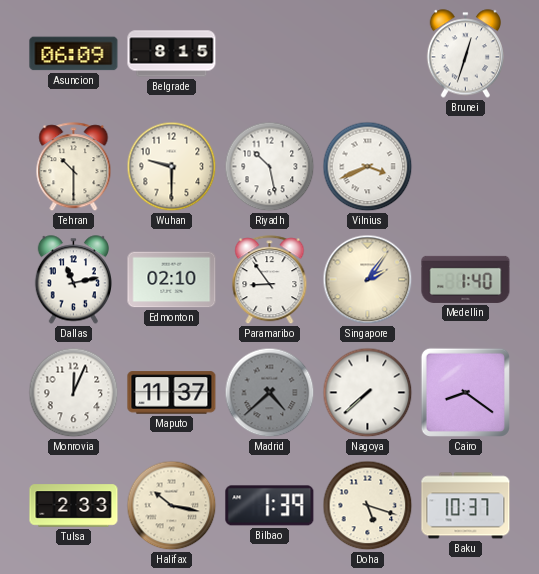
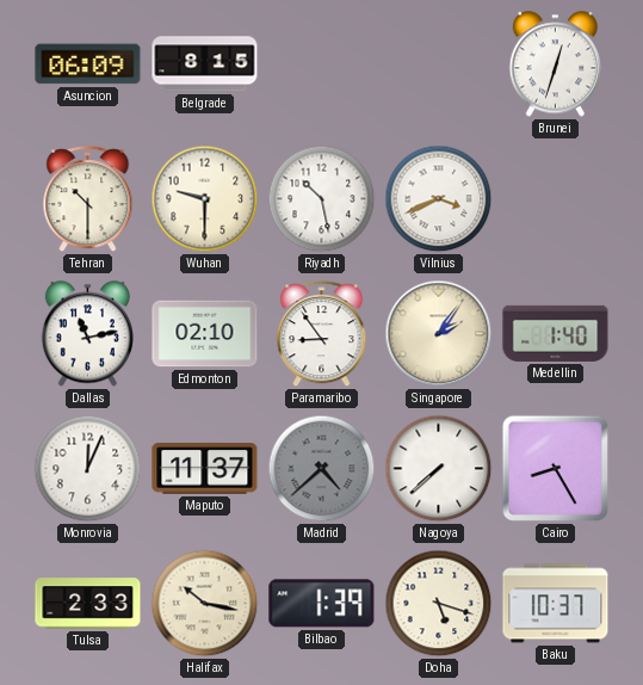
Cairo: 8:21 -> 8:25
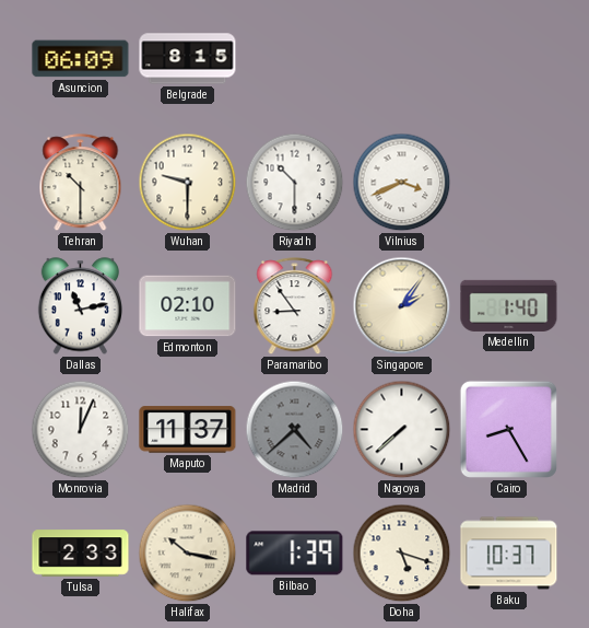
Brunei: 12:33 -> none
Riyadh: 10:28 -> 10:30
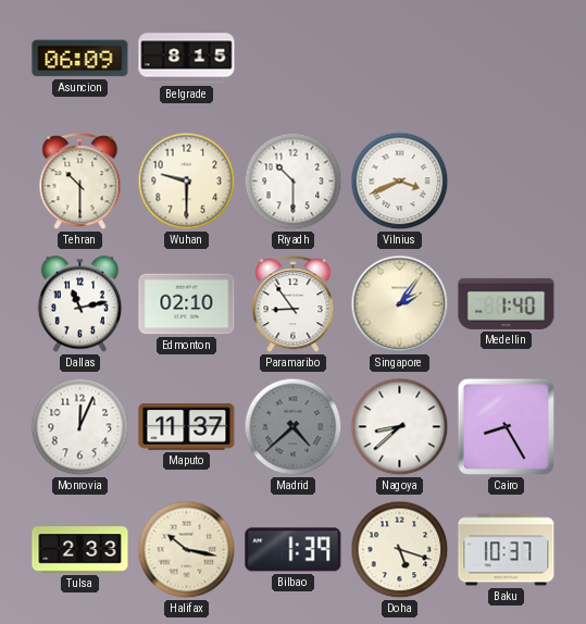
Nagoya: 7:38 -> 8:38
